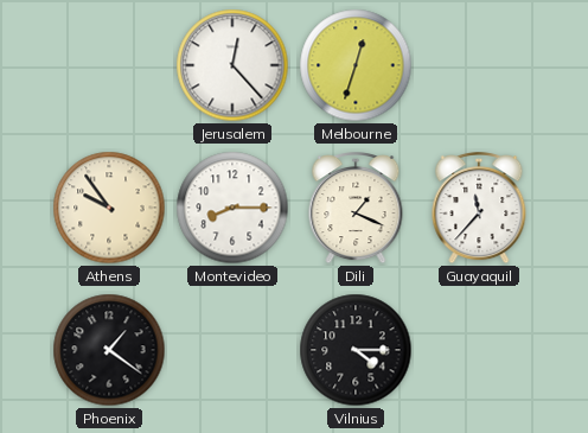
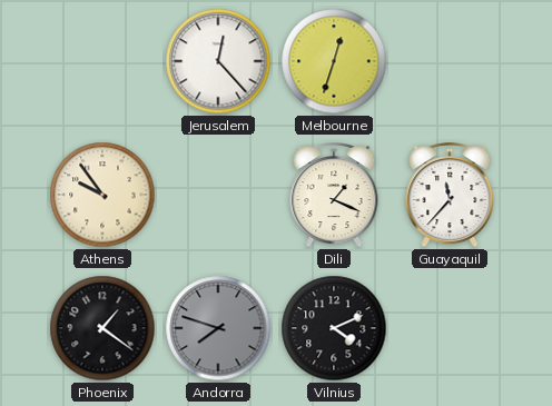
Montevideo: 8:15 -> none
Andorra: none -> 7:48
Vilnius: 4:15 -> 4:11
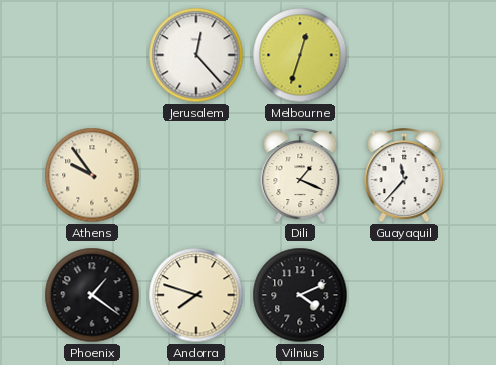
Andorra dial: grey -> cream
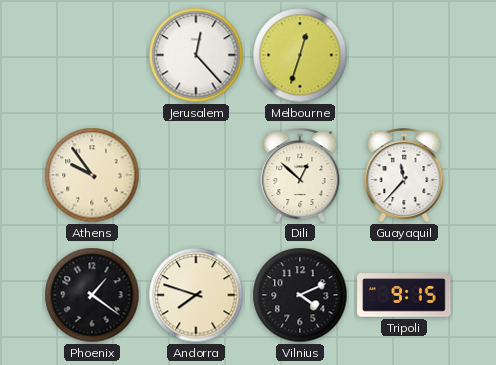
Dili: 1:19 -> 12:52
Tripoli: none -> 9:15
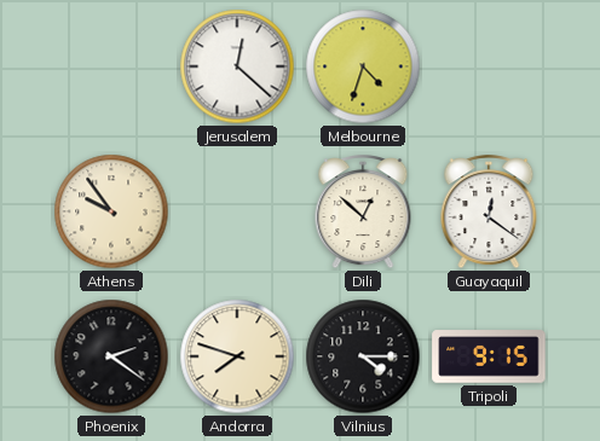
Jerusalem: 12:23 -> 12:22
Melbourne: 12:33 -> 4:33
Guayaquil: 11:37 -> 12:21
Phoenix: 1:21 -> 2:21
Vilnius: 4:11 -> 4:15
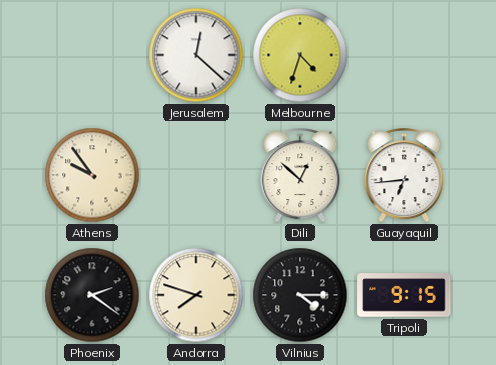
Guayaquil: 12:21 -> 6:44
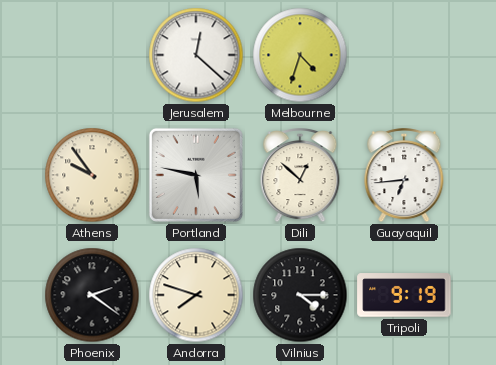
Portland: none -> 5:47
Tripoli: 9:15 -> 9:19
